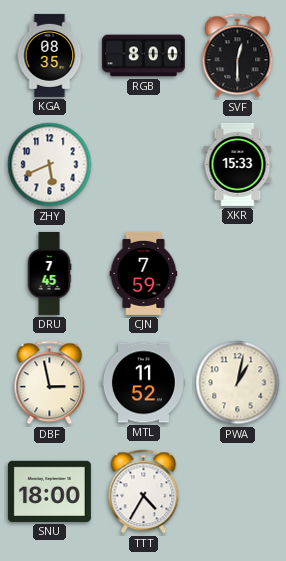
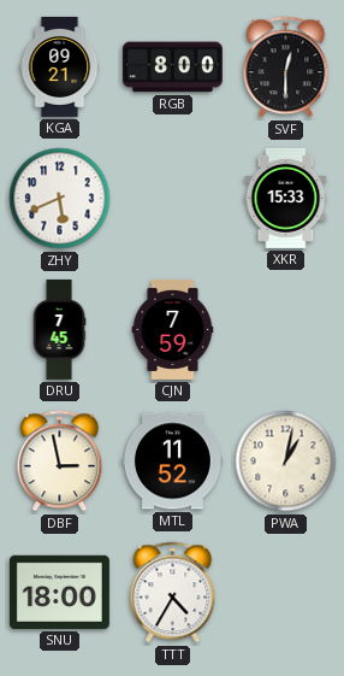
KGA: 08:35 -> 09:21
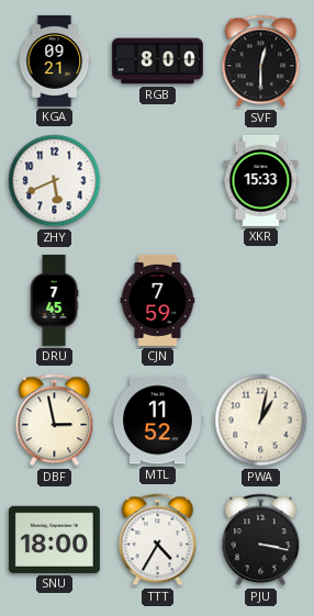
PJU: none -> 3:17
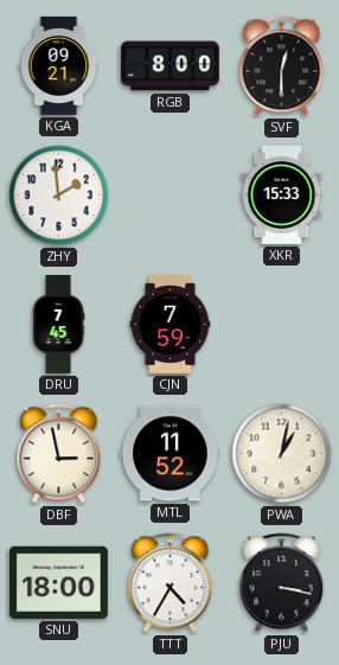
ZHY: 5:41 -> 1:59
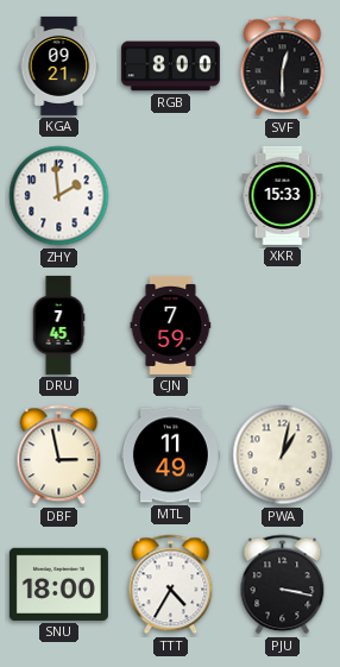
MTL: 11:52 -> 11:49
